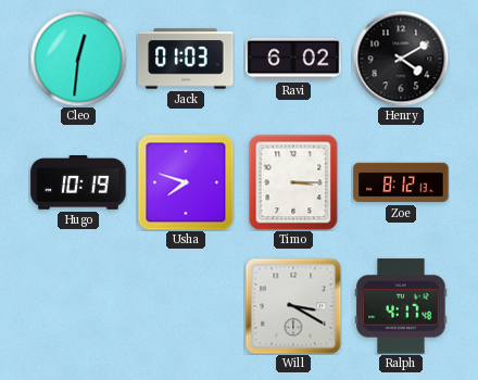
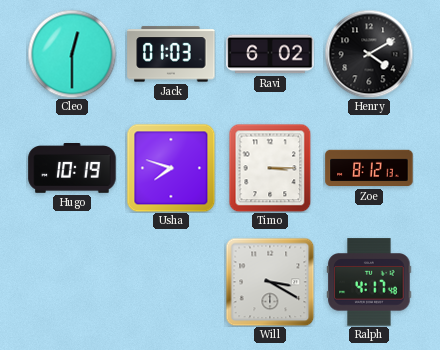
Cleo: 12:31 -> 12:30
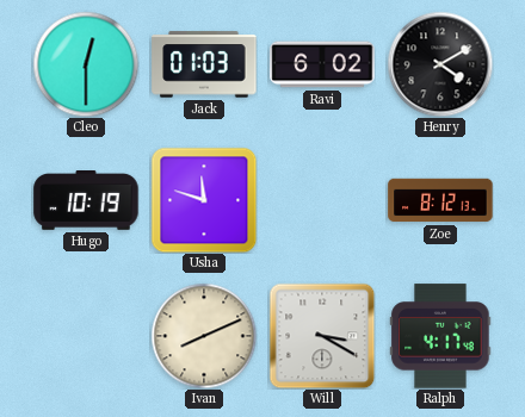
Usha: 7:48 -> 11:48
Timo: 3:15 -> none
Ivan: none -> 8:11
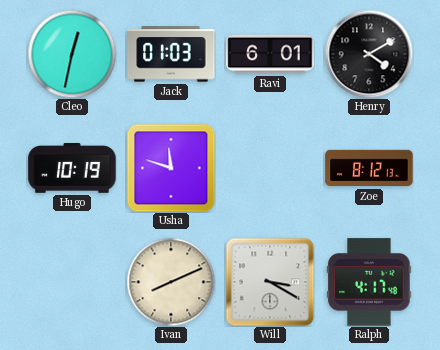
Cleo: 12:30 -> 12:32
Ravi: 6:02 -> 6:01
